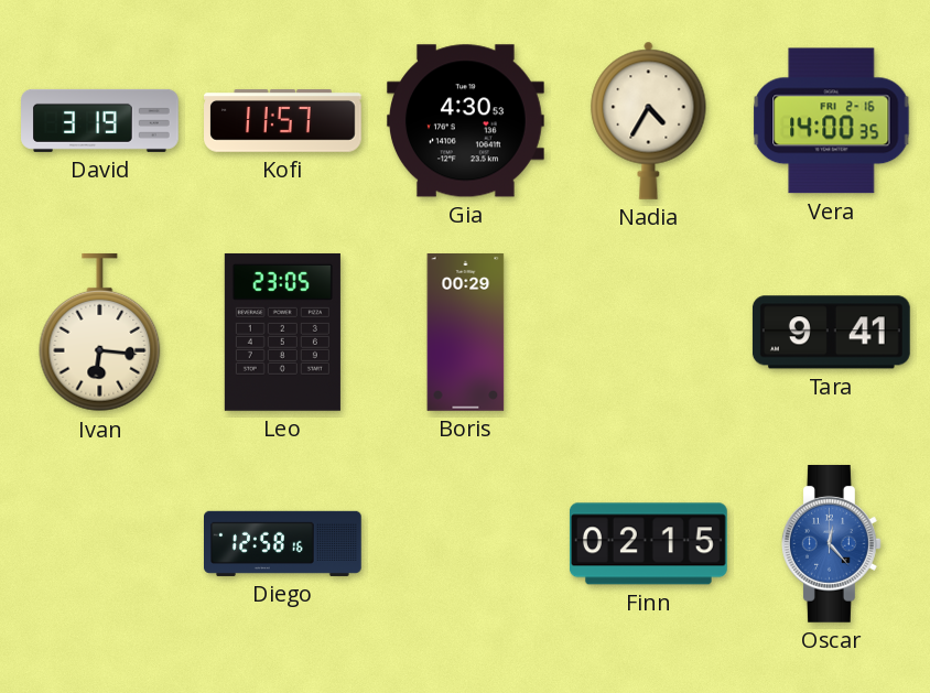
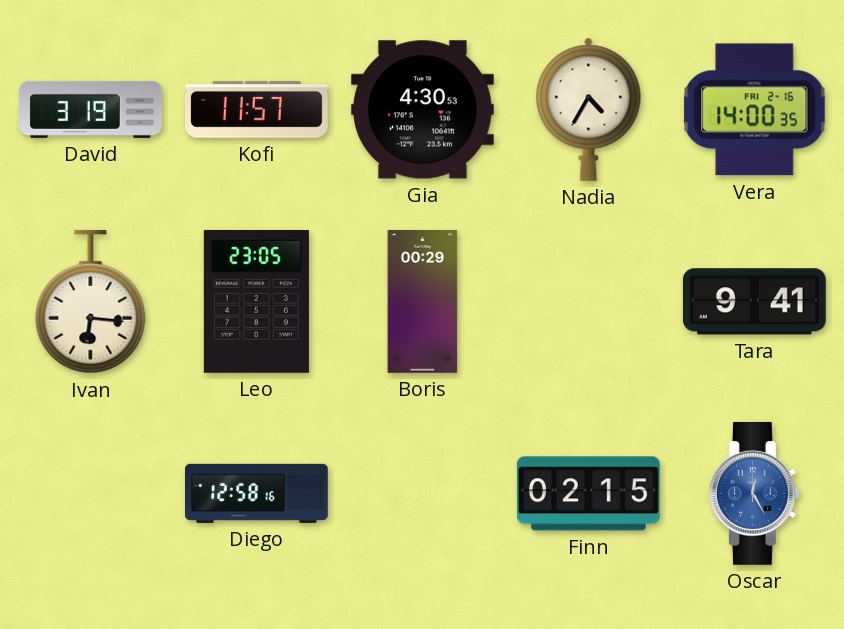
Oscar: 12:23 -> 12:25
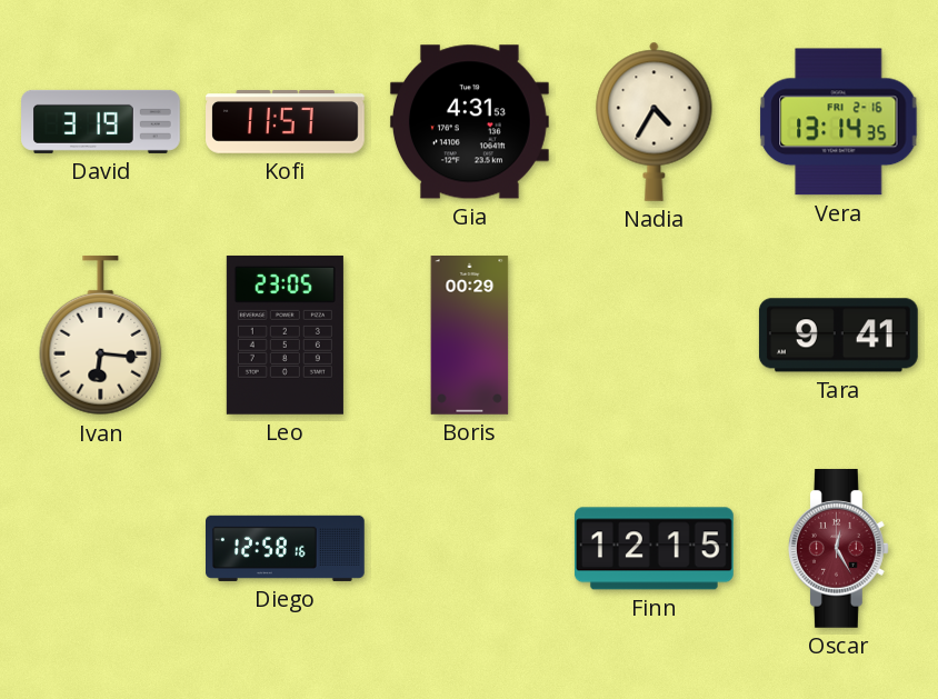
Gia: 4:30 -> 4:31
Vera: 14:00 -> 13:14
Finn: 02:15 -> 12:15
Oscar dial: blue -> burgundy
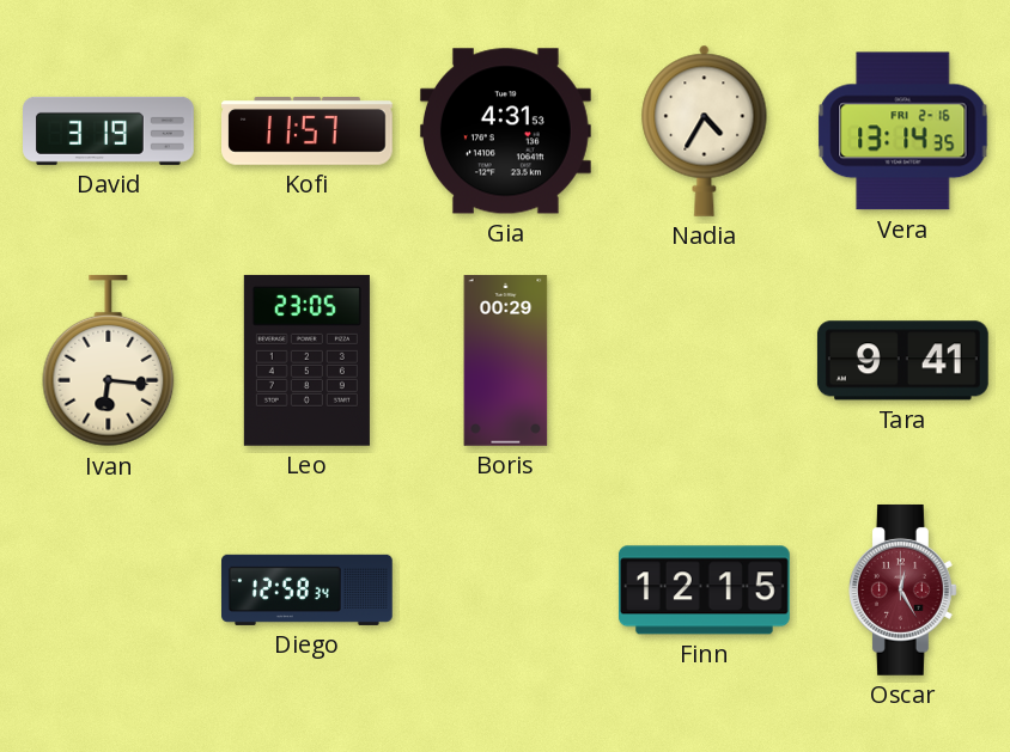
Diego: 12:58:16 -> 12:58:34
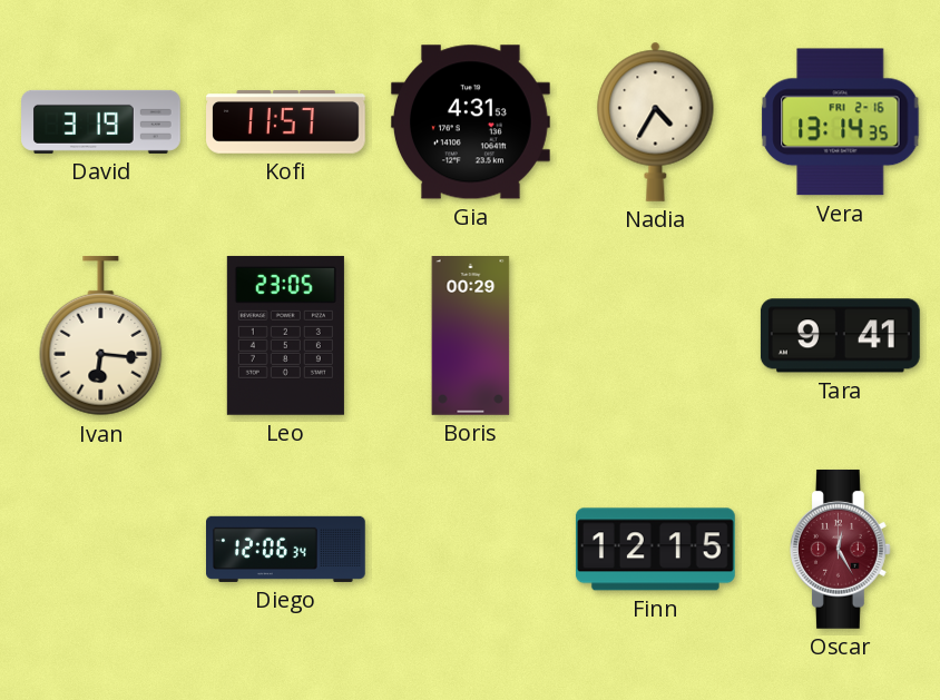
Diego: 12:58 -> 12:06
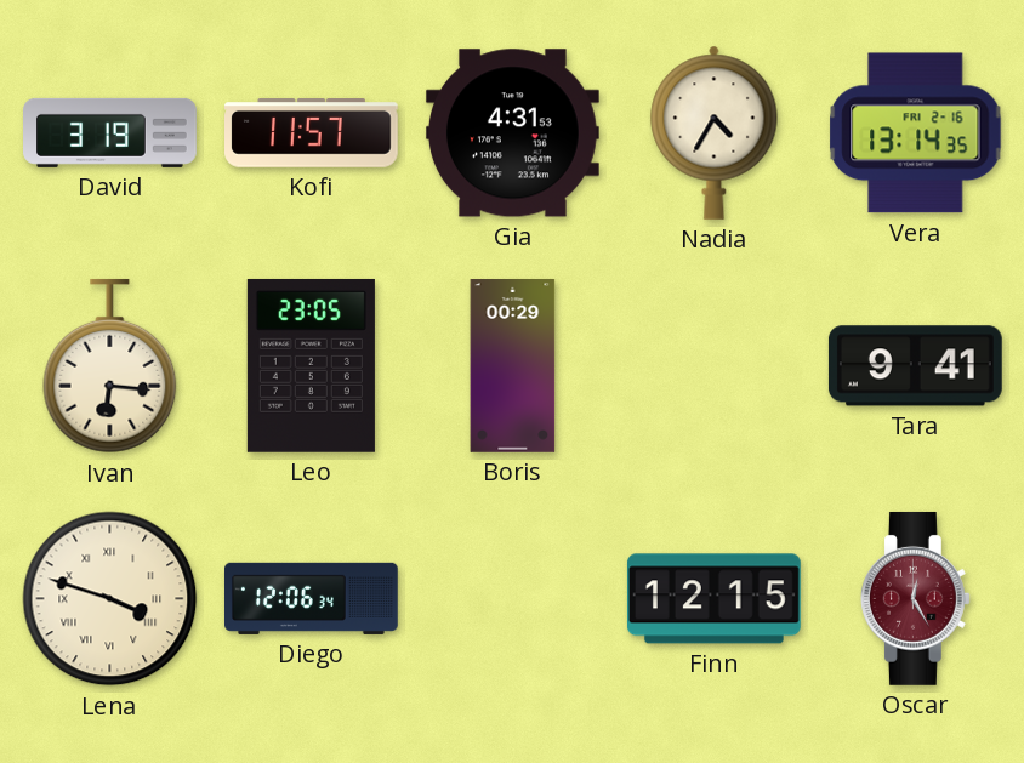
Lena: none -> 3:48
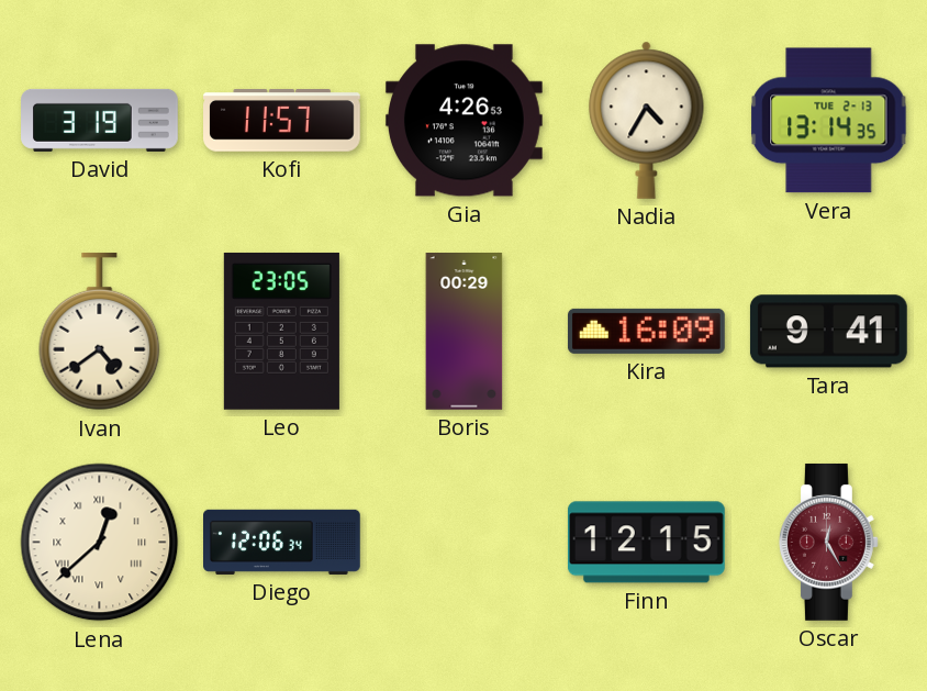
Gia: 4:31 -> 4:26
Vera date: FRI 2-16 -> TUE 2-13
Ivan: 6:16 -> 4:39
Kira: none -> 16:09
Lena: 3:48 -> 12:38
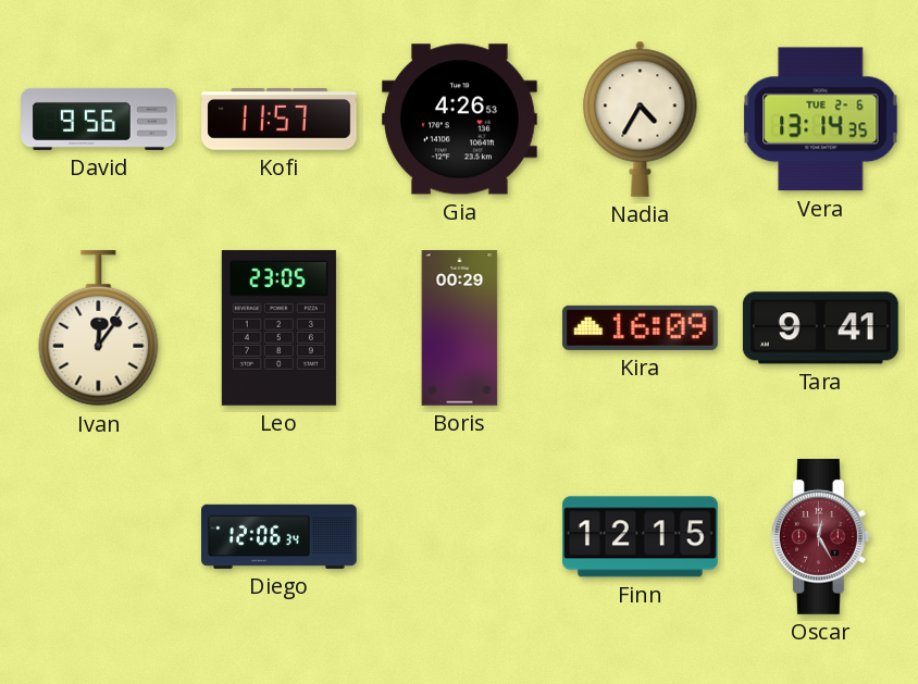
David: 3:19 -> 9:56
Vera date: TUE 2-13 -> TUE 2-6
Ivan: 4:39 -> 12:06
Lena: 12:38 -> none
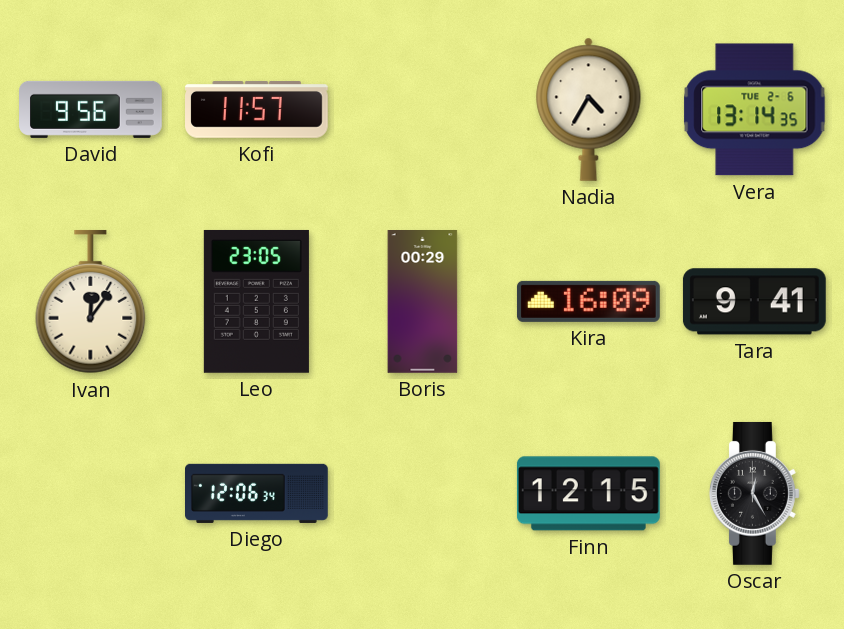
Gia: 4:26 -> none
Oscar dial: burgundy -> black
